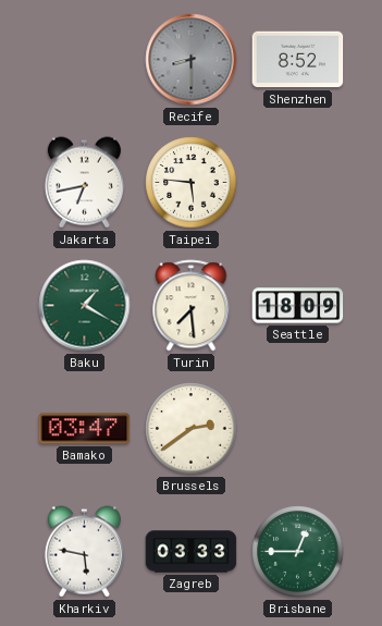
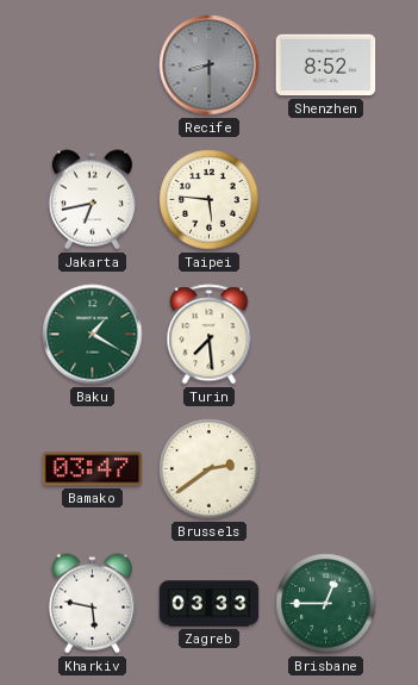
Seattle: 18:09 -> none
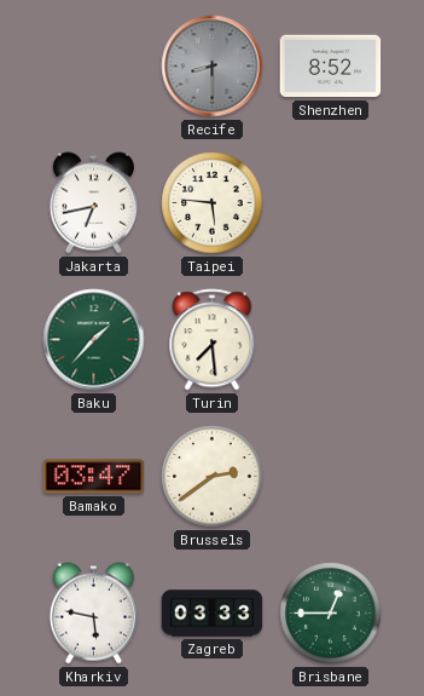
Baku: 1:20 -> 1:37
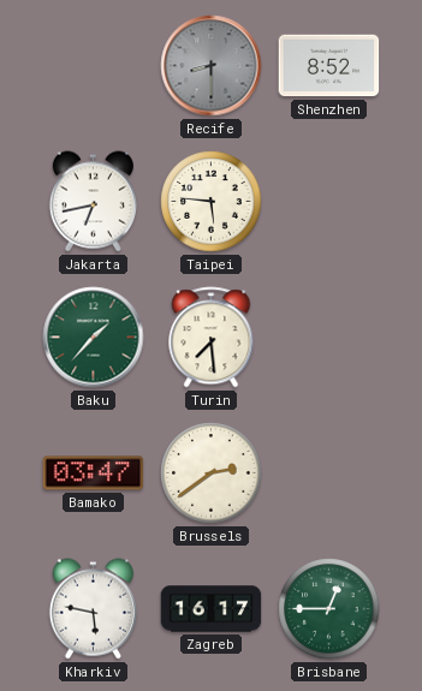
Zagreb: 03:33 -> 16:17
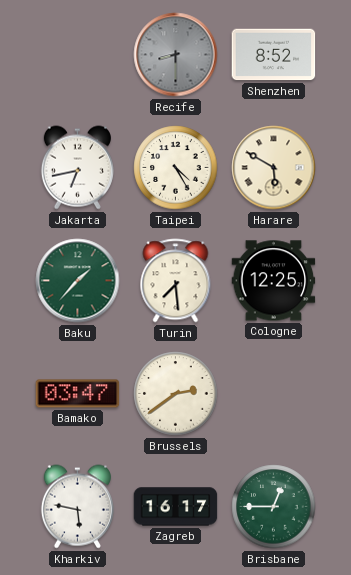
Taipei: 5:46 -> 4:25
Harare: none -> 5:50
Cologne: none -> 12:25
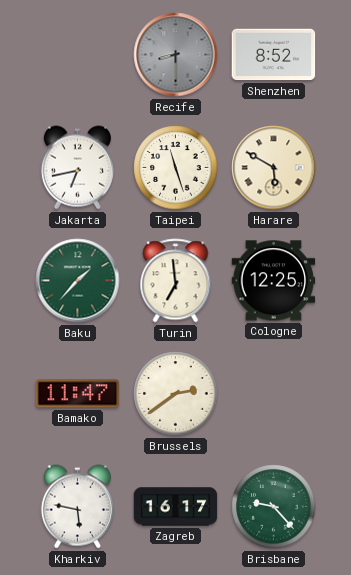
Taipei: 4:25 -> 11:27
Turin: 7:29 -> 6:59
Bamako: 03:47 -> 11:47
Brisbane: 12:45 -> 9:23
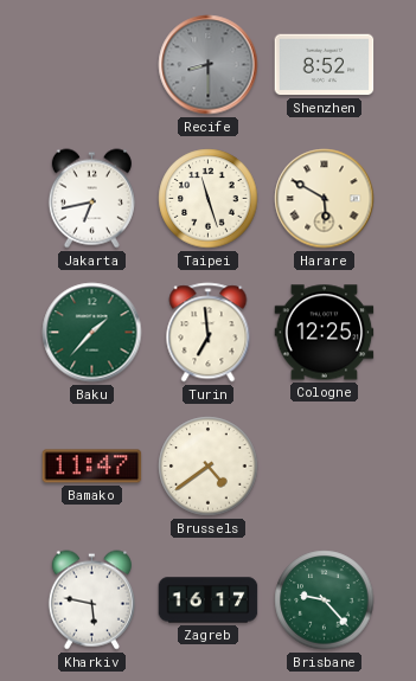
Brussels: 2:39 -> 4:39
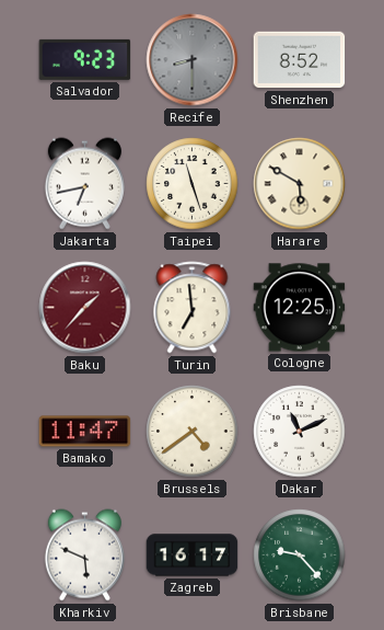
Salvador: none -> 9:23
Baku dial: green -> burgundy
Dakar: none -> 11:11
Kharkiv: 5:47 -> 5:49
